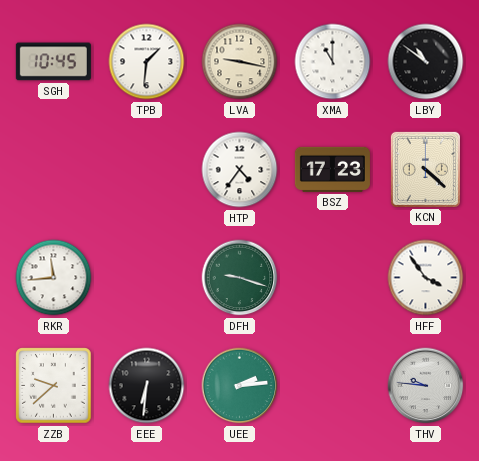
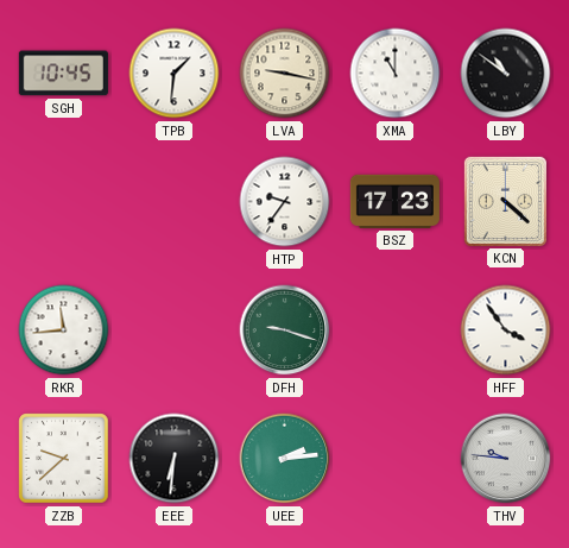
HTP: 4:36 -> 9:36
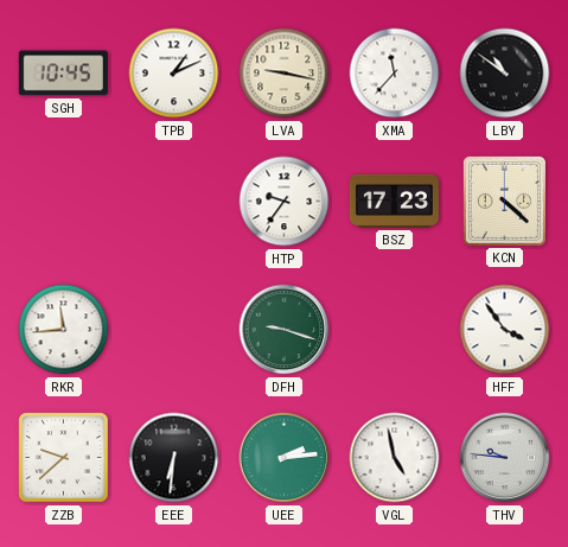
TPB: 1:31 -> 1:11
XMA: 11:00 -> 11:37
VGL: none -> 4:58
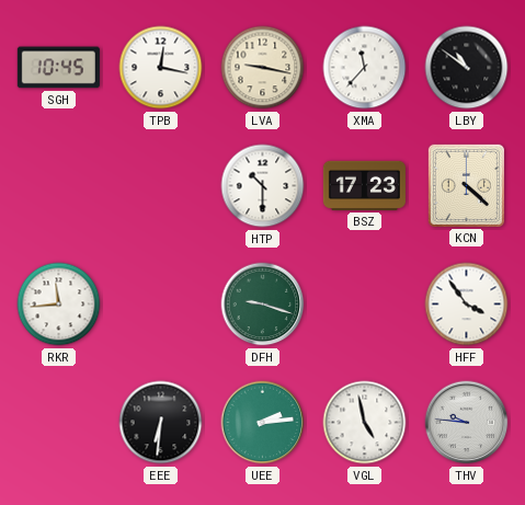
TPB: 1:11 -> 12:17
HTP: 9:36 -> 10:30
ZZB: 9:38 -> none
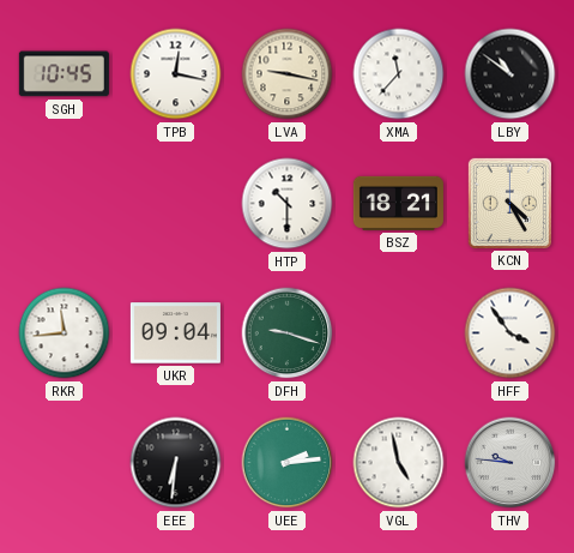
BSZ: 17:23 -> 18:21
KCN: 4:22 -> 4:25
UKR: none -> 09:04
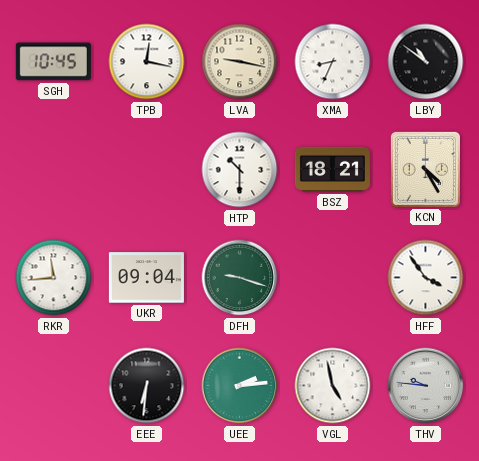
XMA: 11:37 -> 8:34
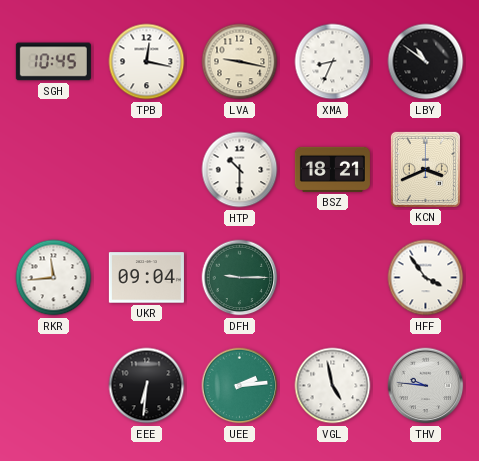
KCN: 4:25 -> 3:41
DFH: 9:18 -> 9:15
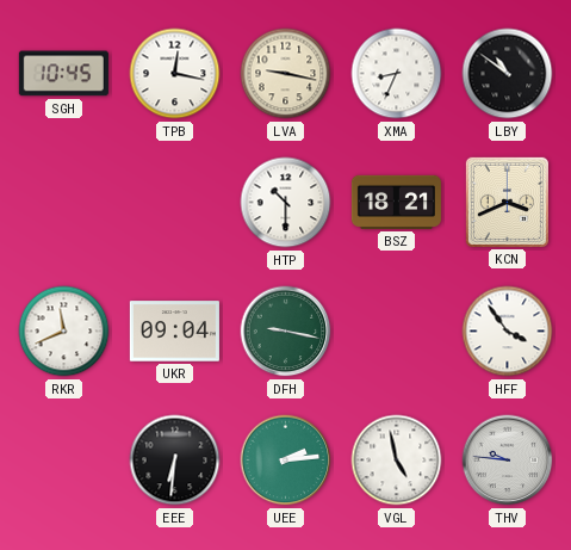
RKR: 11:44 -> 11:41
DFH: 9:15 -> 9:17
